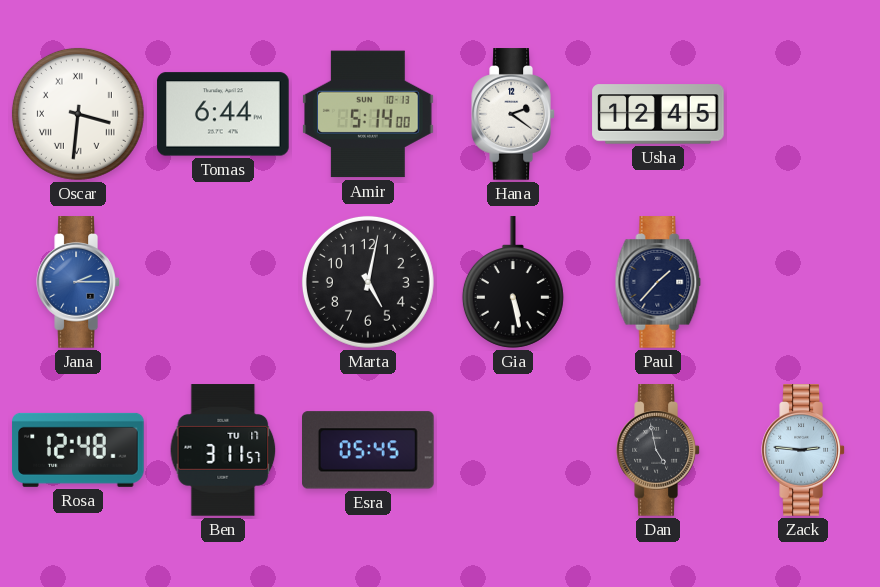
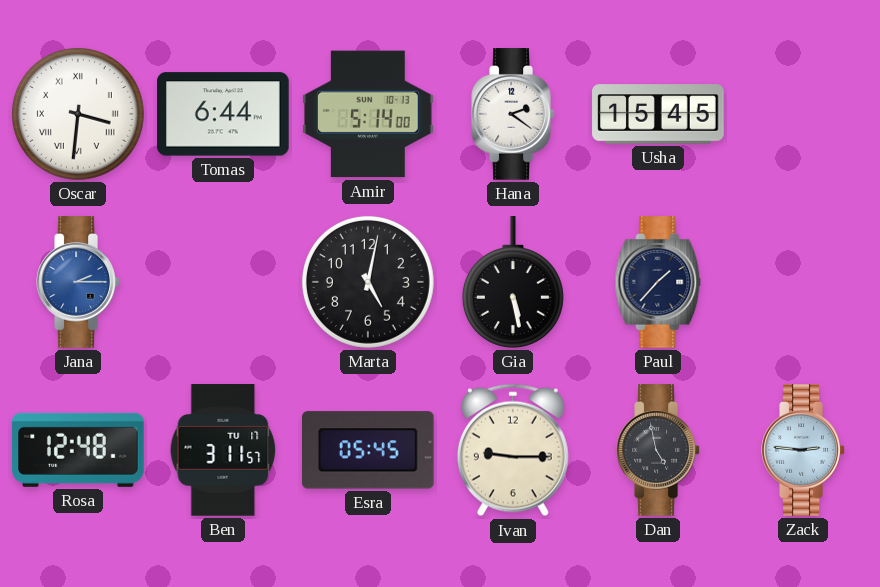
Usha: 12:45 -> 15:45
Ivan: none -> 9:15
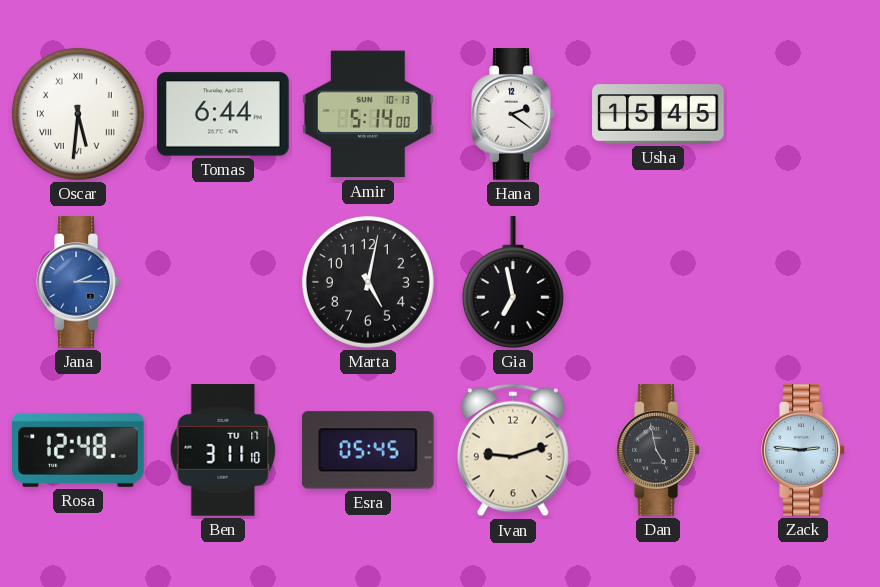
Oscar: 3:31 -> 5:31
Gia: 5:28 -> 6:58
Paul: 1:37 -> none
Ben: 3:11:57 -> 3:11:10
Ivan: 9:15 -> 9:12
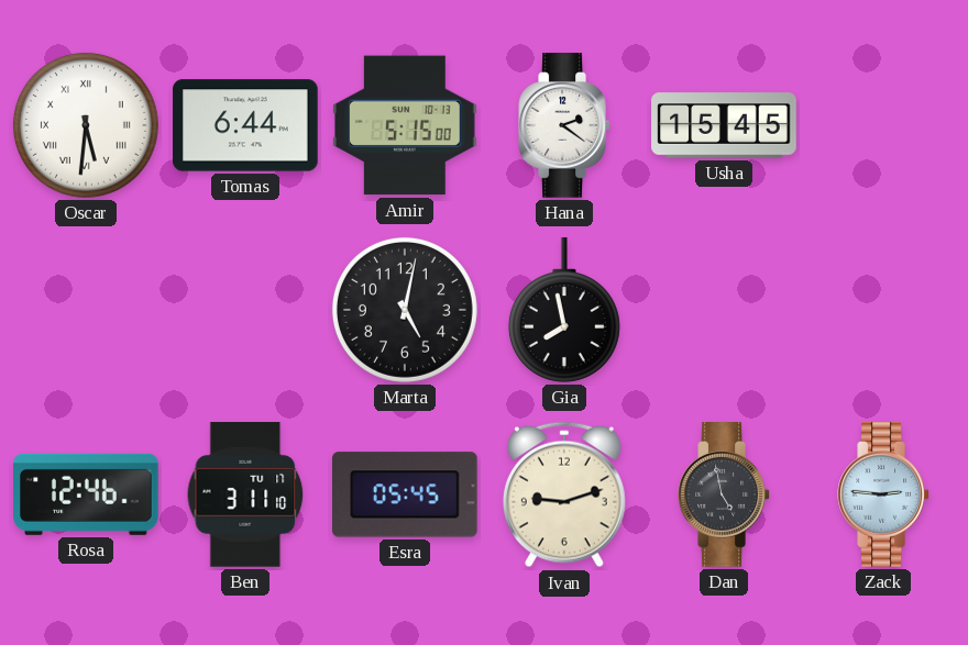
Amir: 5:14 -> 5:15
Jana: 2:15 -> none
Gia: 6:58 -> 7:58
Rosa: 12:48 -> 12:46
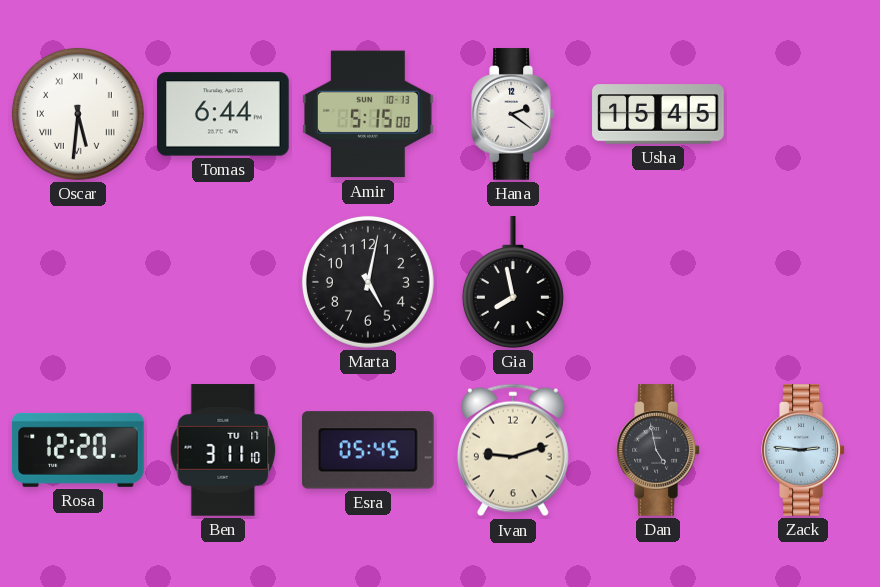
Rosa: 12:46 -> 12:20
